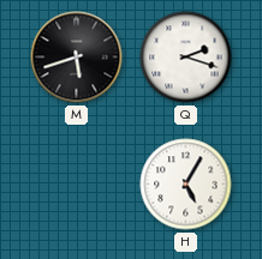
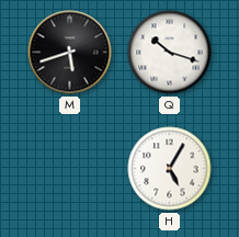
Q: 2:18 -> 10:18
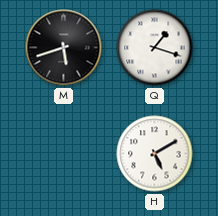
Q: 10:18 -> 1:18
H: 5:05 -> 5:10
